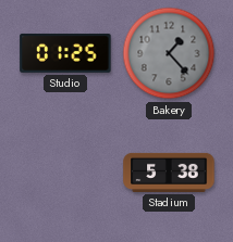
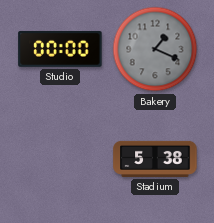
Studio: 01:25 -> 00:00
Bakery: 1:23 -> 1:19
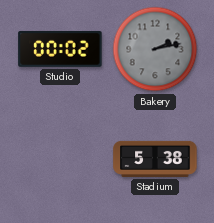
Studio: 00:00 -> 00:02
Bakery: 1:19 -> 2:13
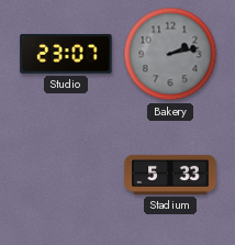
Studio: 00:02 -> 23:07
Stadium: 5:38 -> 5:33
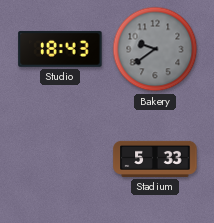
Studio: 23:07 -> 18:43
Bakery: 2:13 -> 9:39
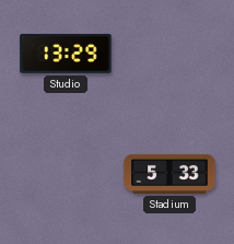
Studio: 18:43 -> 13:29
Bakery: 9:39 -> none
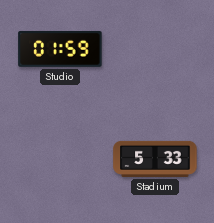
Studio: 13:29 -> 01:59
